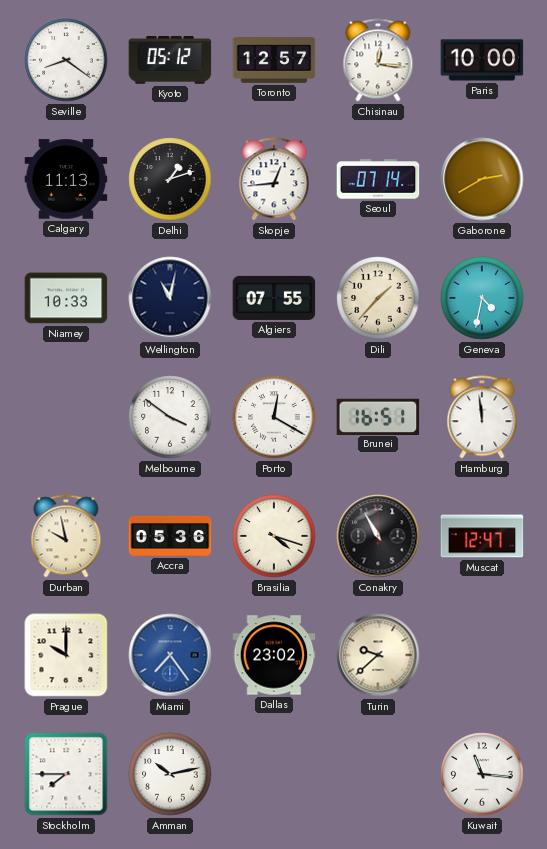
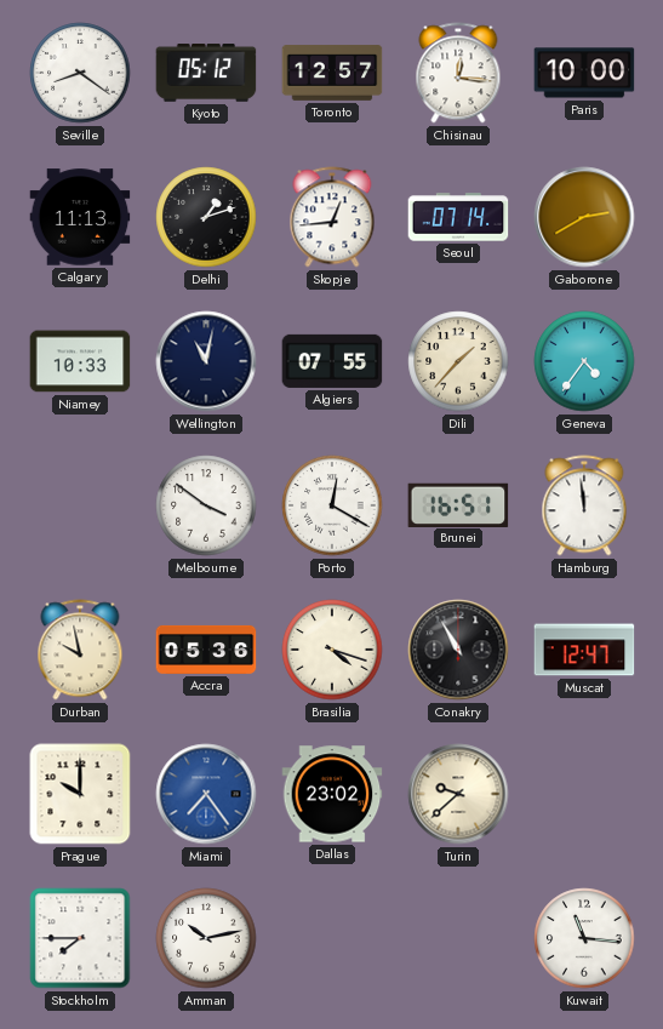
Geneva: 4:32 -> 4:36
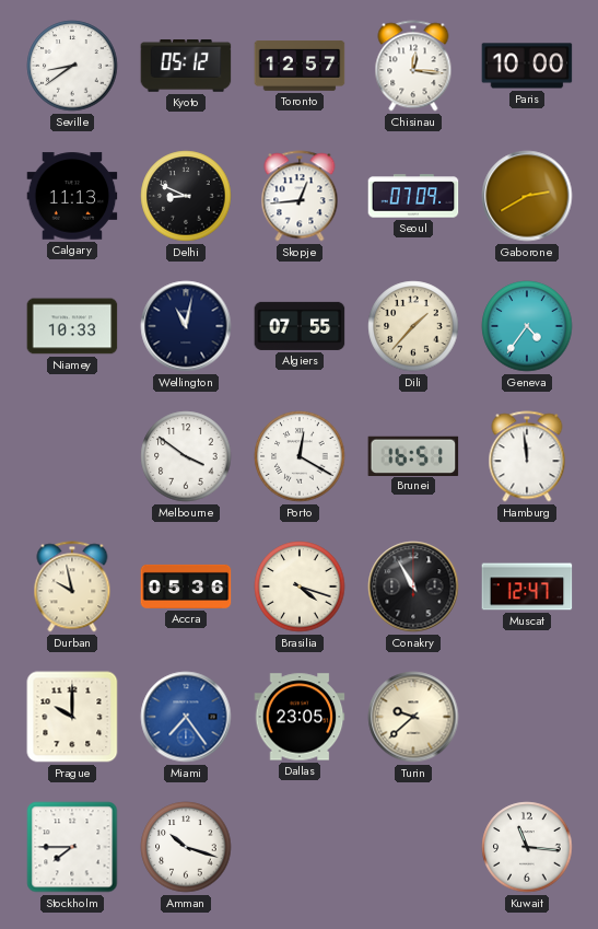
Seville: 8:21 -> 8:39
Delhi: 1:12 -> 8:49
Seoul: 07:14 -> 07:09
Dallas: 23:02 -> 23:05
Amman: 10:13 -> 10:18
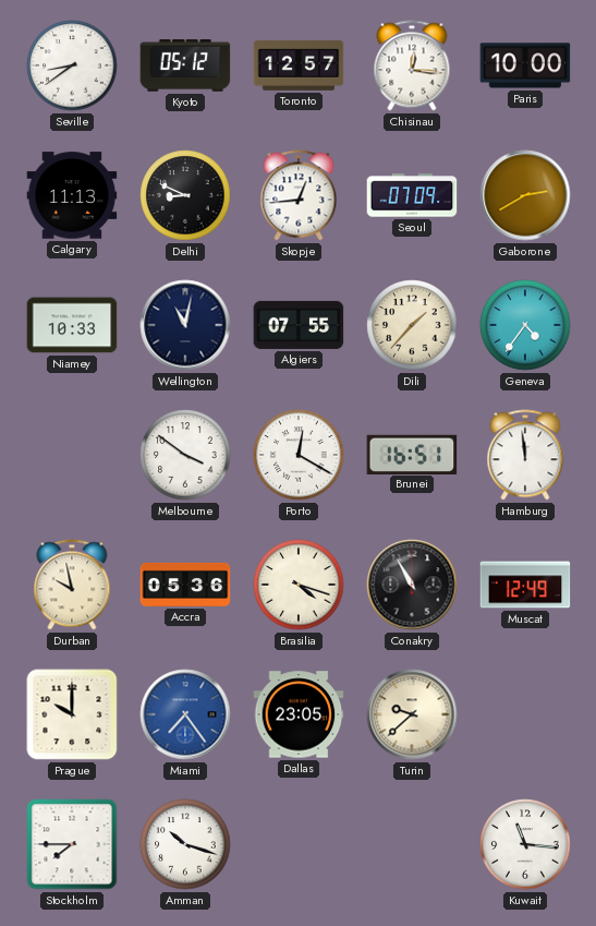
Muscat: 12:47 -> 12:49
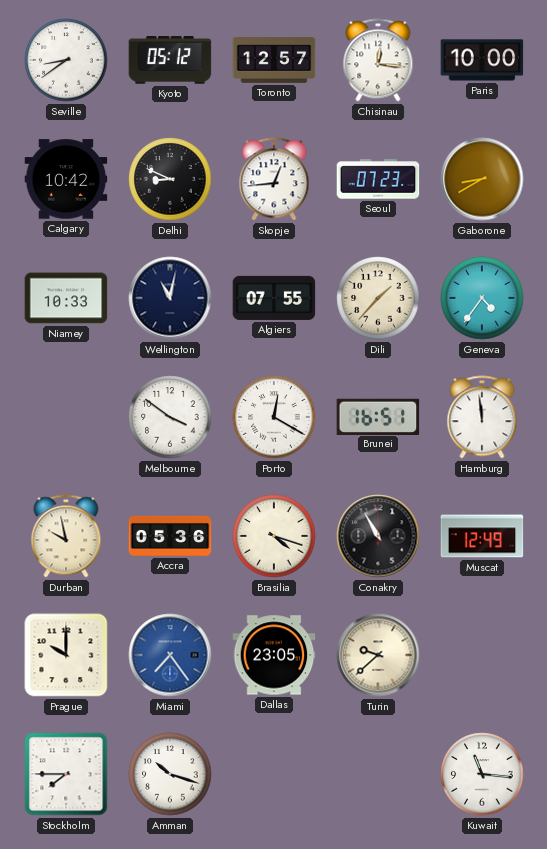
Calgary: 11:13 -> 10:42
Seoul: 07:09 -> 07:23
Gaborone: 2:40 -> 8:40
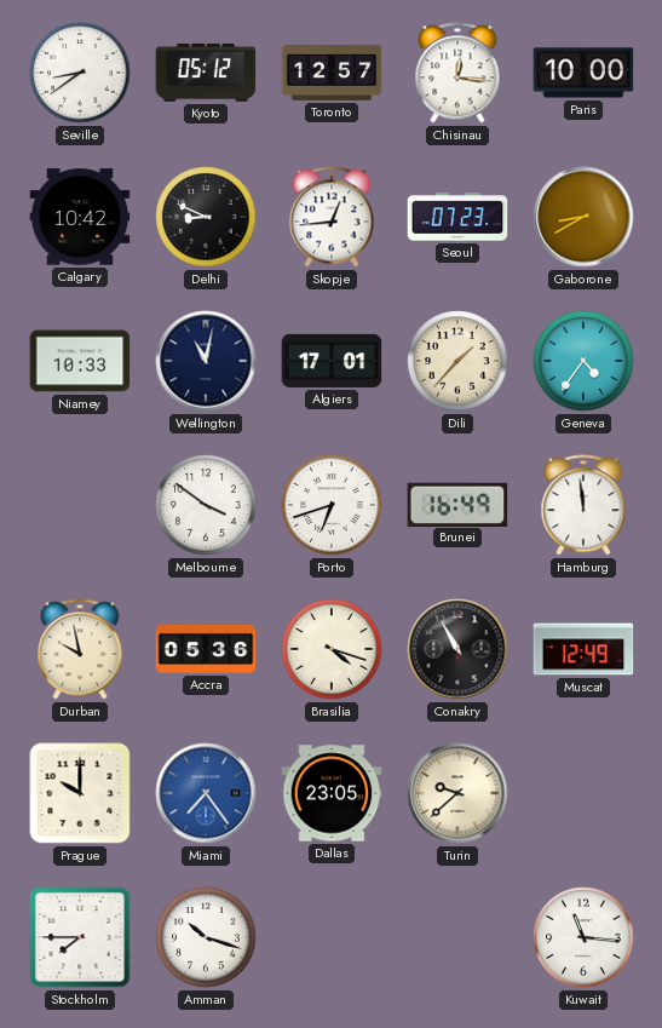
Algiers: 07:55 -> 17:01
Porto: 12:20 -> 6:42
Brunei: 16:51 -> 16:49
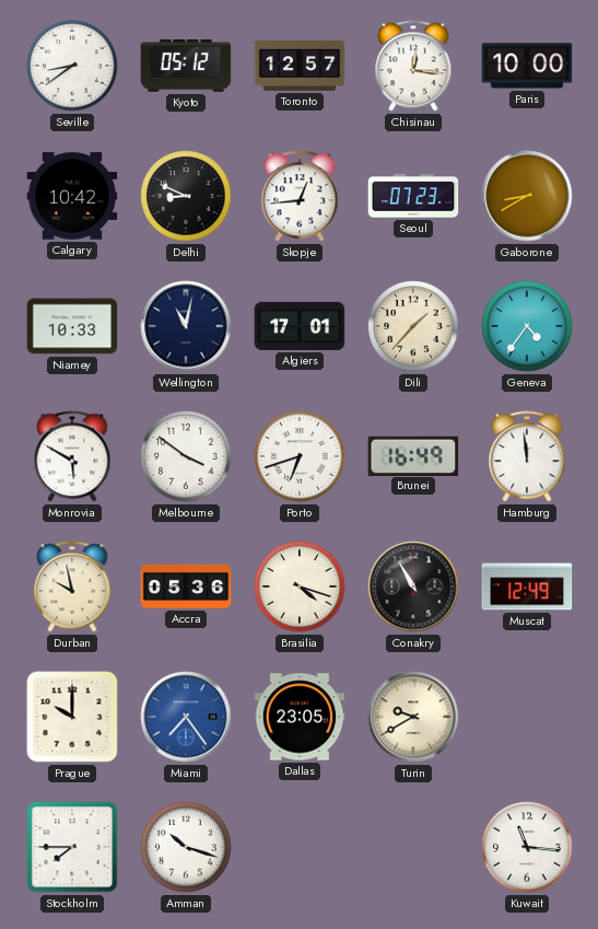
Monrovia: none -> 5:50
Turin: 9:38 -> 9:40
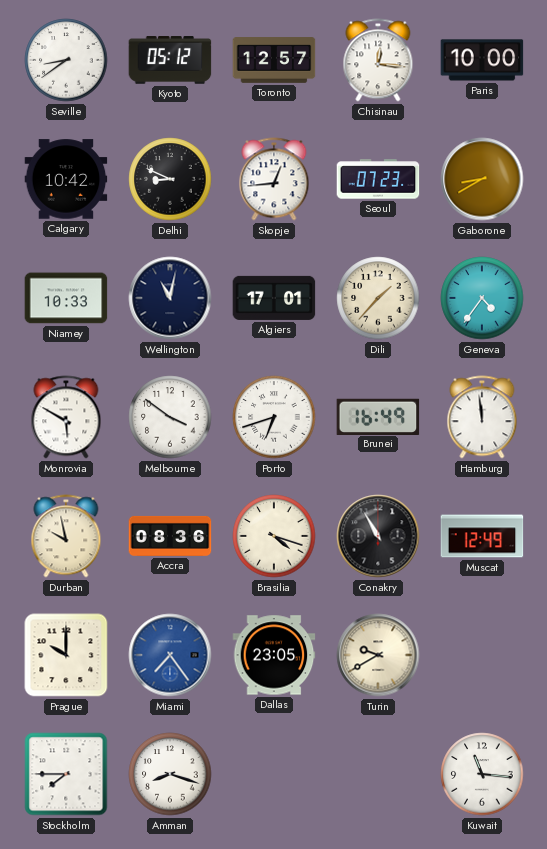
Accra: 05:36 -> 08:36
Amman: 10:18 -> 8:18
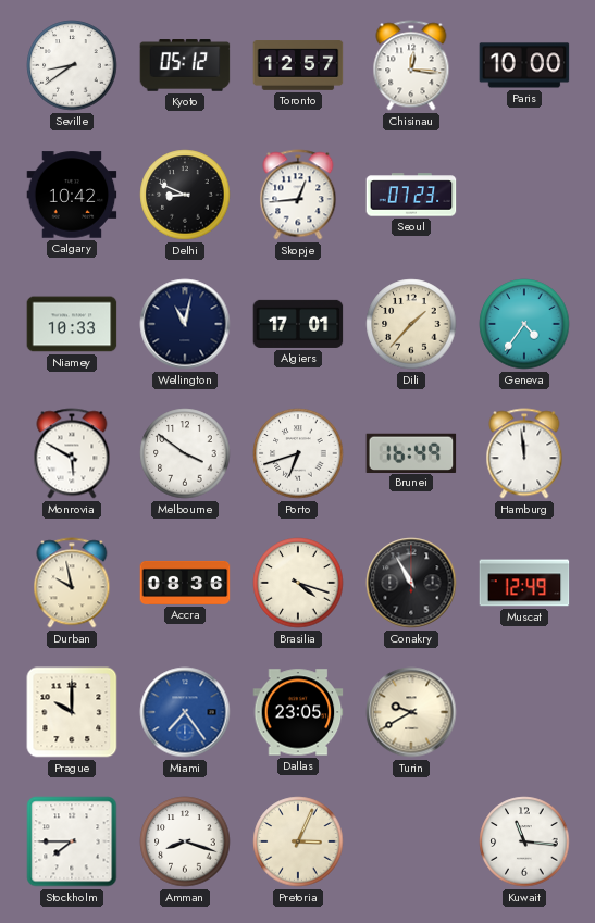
Gaborone: 8:40 -> none
Pretoria: none -> 3:04
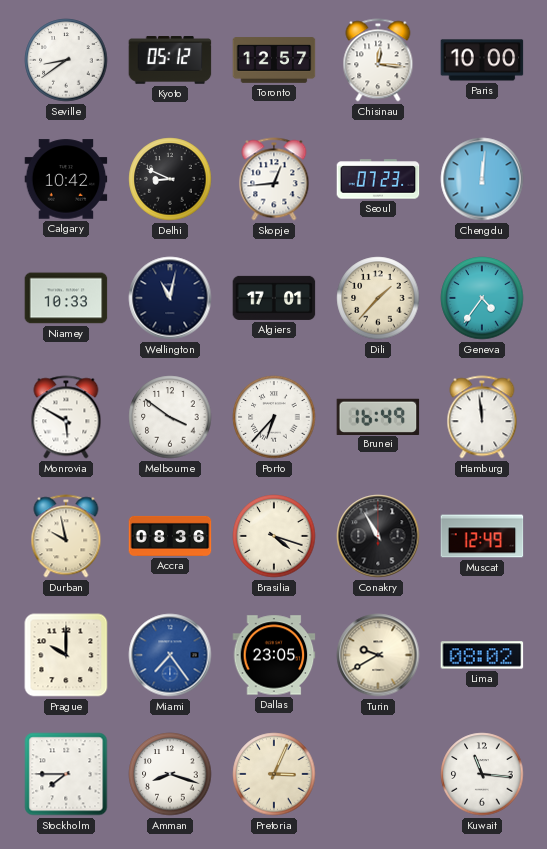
Chengdu: none -> 12:01
Porto: 6:42 -> 6:37
Lima: none -> 08:02
